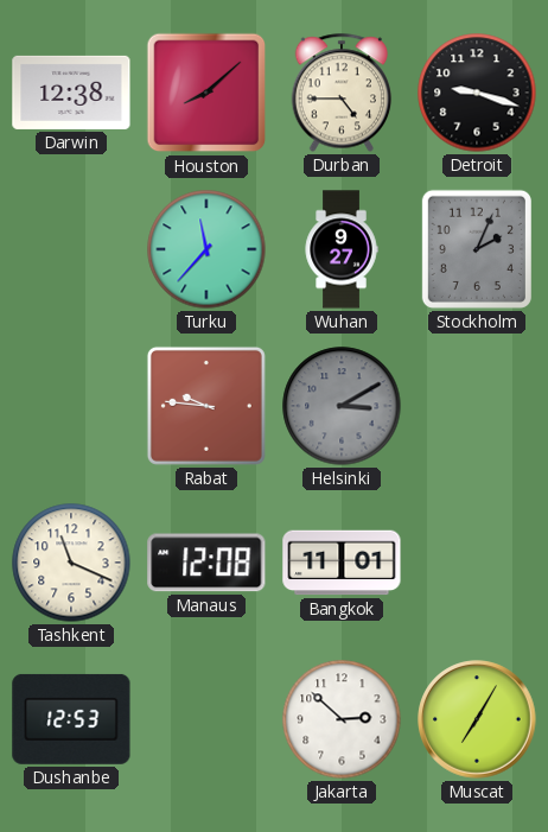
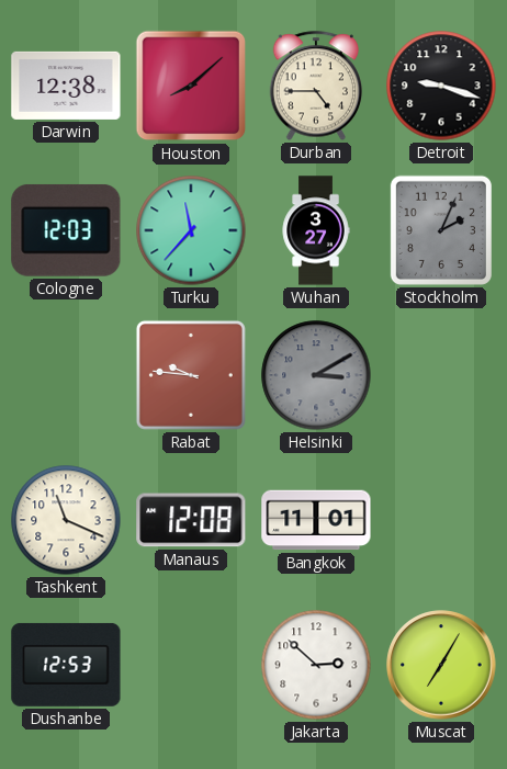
Cologne: none -> 12:03
Wuhan: 9:27 -> 3:27
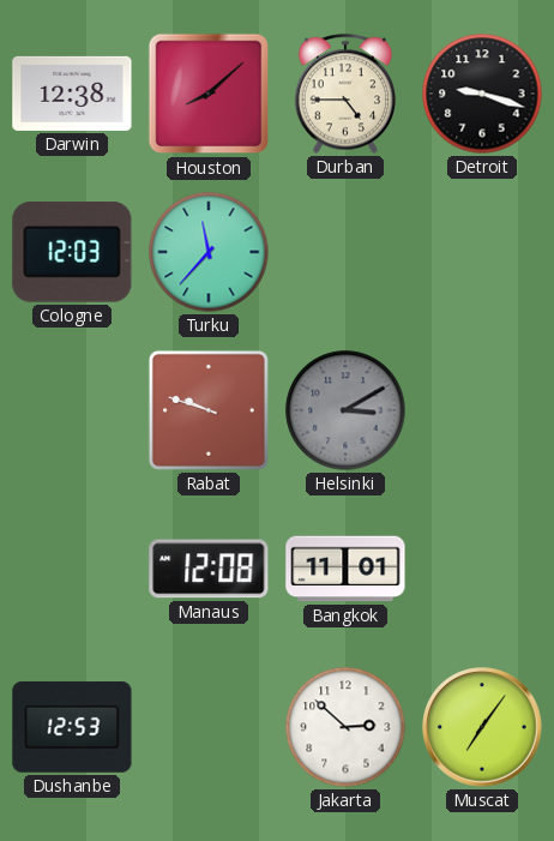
Wuhan: 3:27 -> none
Stockholm: 2:04 -> none
Rabat: 9:46 -> 9:48
Tashkent: 11:19 -> none
Muscat: 7:05 -> 7:06
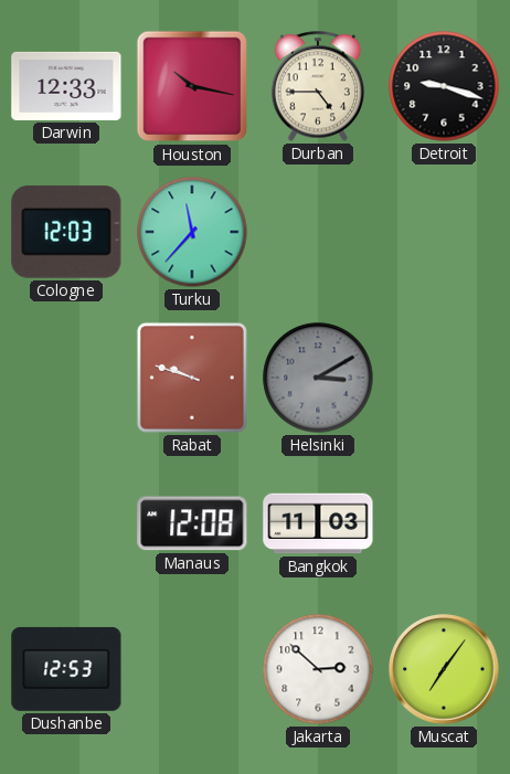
Darwin: 12:38 -> 12:33
Houston: 8:08 -> 10:17
Bangkok: 11:01 -> 11:03
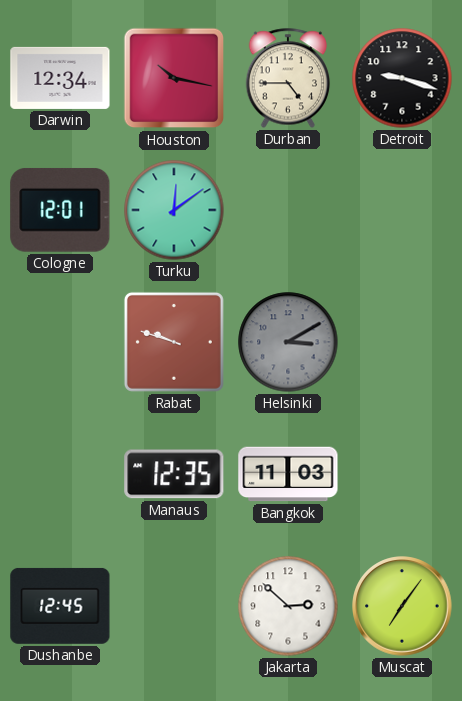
Darwin: 12:33 -> 12:34
Cologne: 12:03 -> 12:01
Turku: 11:37 -> 12:09
Manaus: 12:08 -> 12:35
Dushanbe: 12:53 -> 12:45
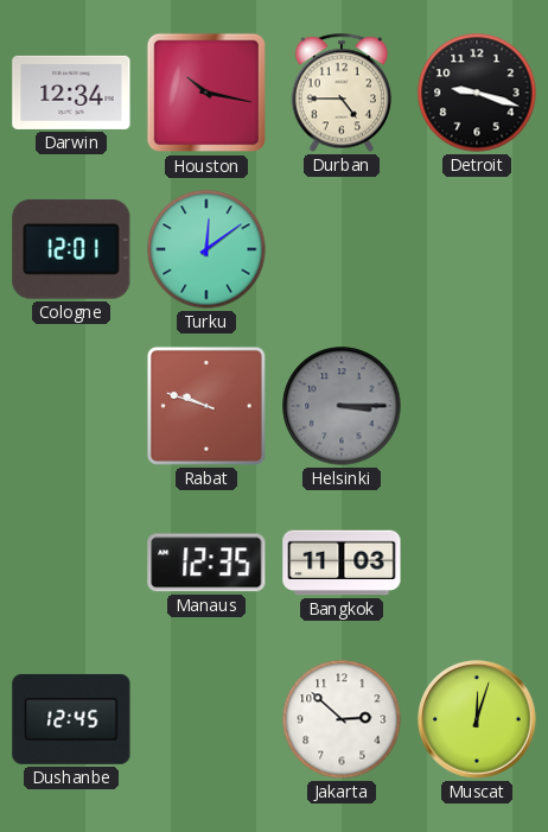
Helsinki: 3:10 -> 3:15
Muscat: 7:06 -> 12:03
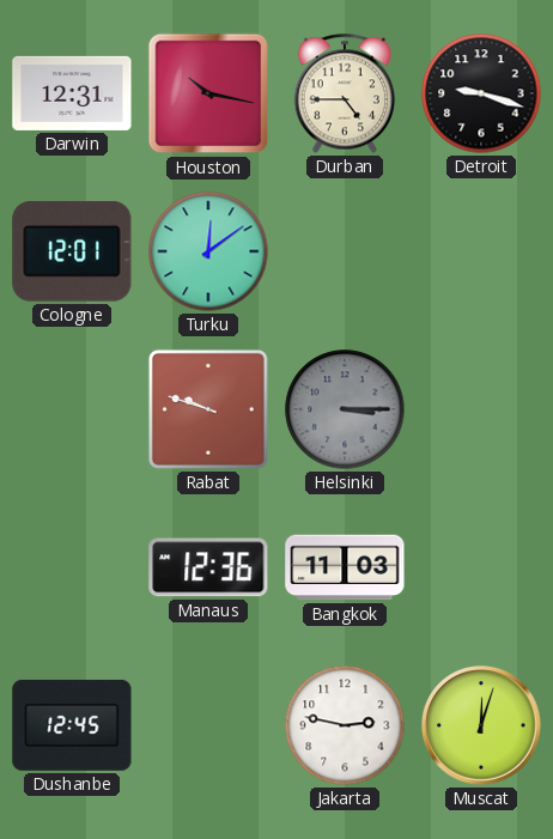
Darwin: 12:34 -> 12:31
Manaus: 12:35 -> 12:36
Jakarta: 2:52 -> 2:47
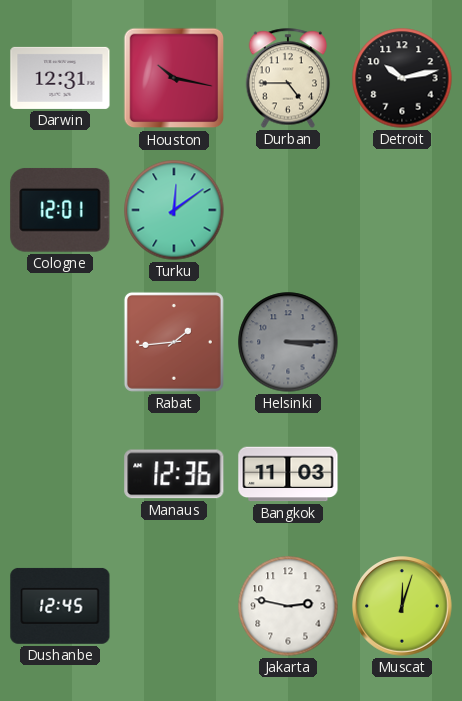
Detroit: 9:18 -> 10:13
Rabat: 9:48 -> 1:44
